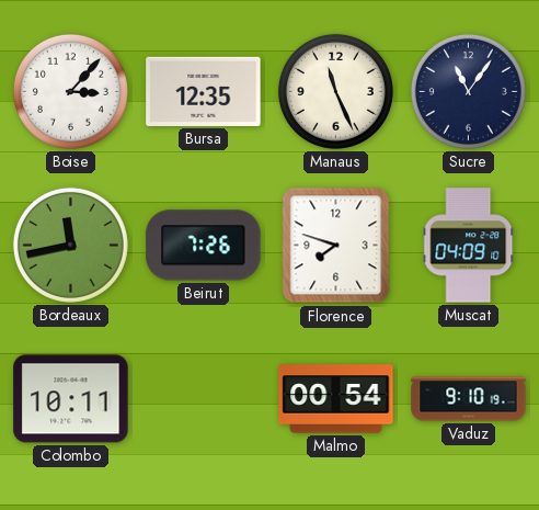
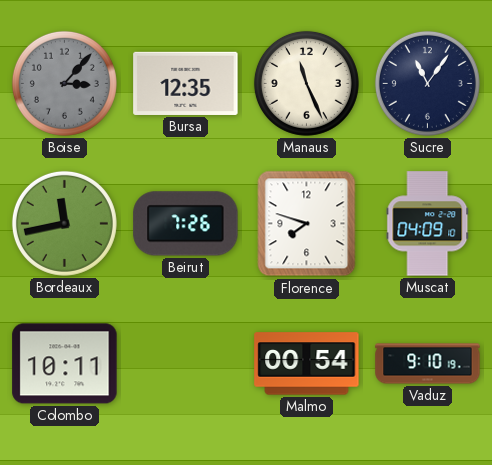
Boise dial: white -> grey
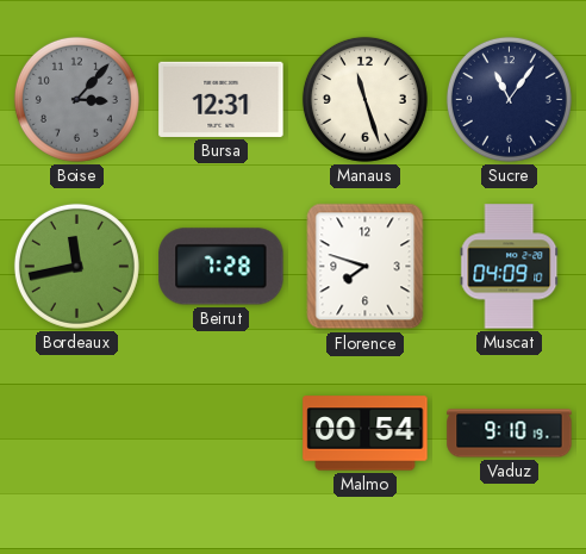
Bursa: 12:35 -> 12:31
Manaus: 11:26 -> 11:27
Beirut: 7:26 -> 7:28
Colombo: 10:11 -> none
